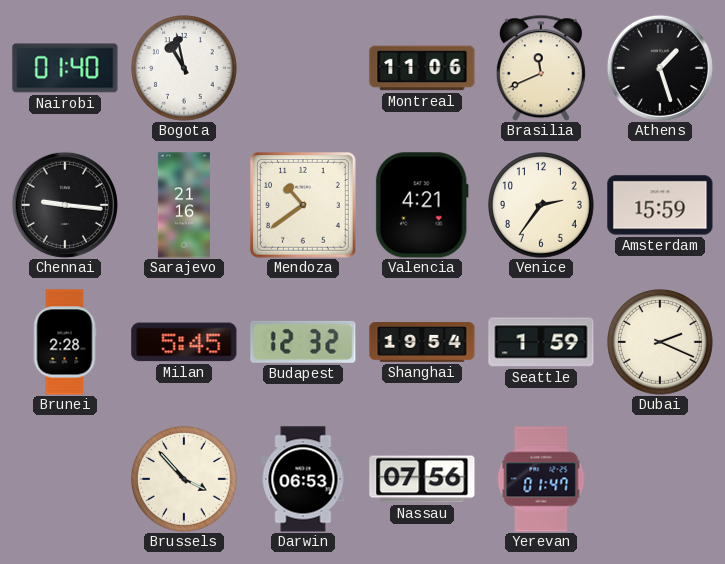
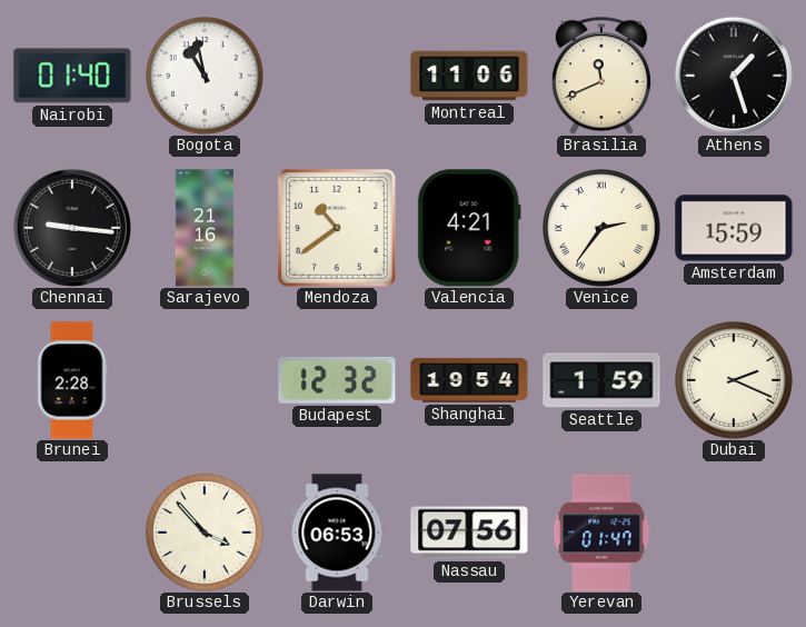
Venice numerals: Arabic -> Roman
Milan: 5:45 -> none
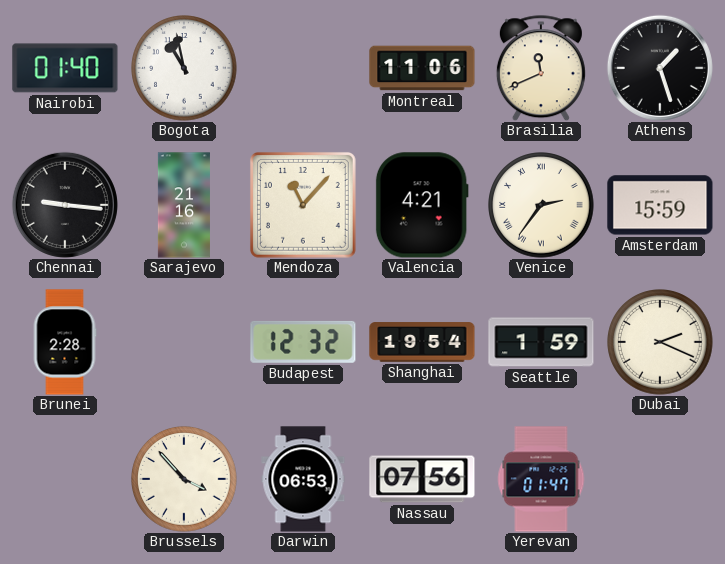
Mendoza: 10:39 -> 11:07
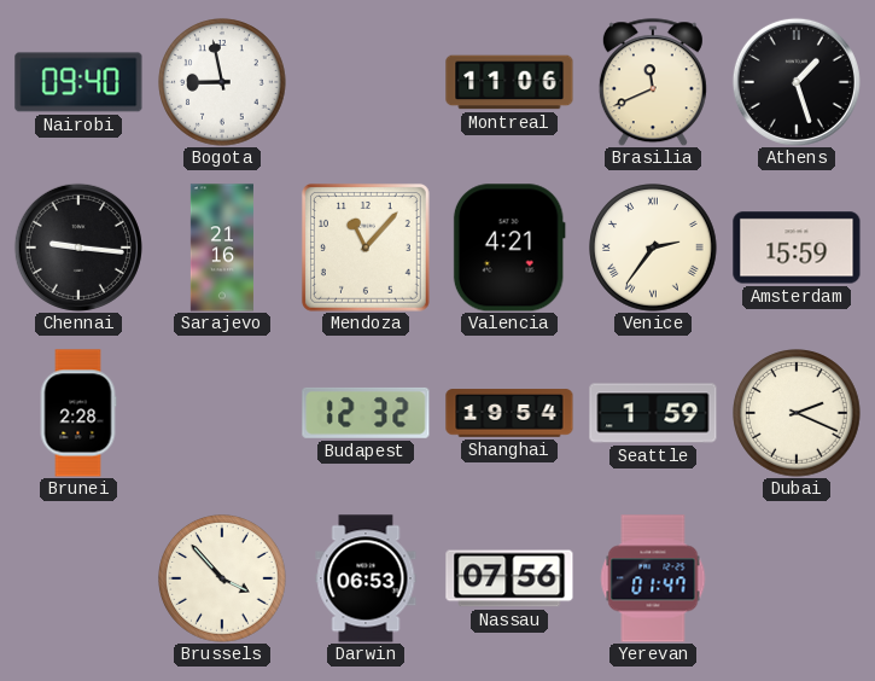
Nairobi: 01:40 -> 09:40
Bogota: 10:58 -> 8:58
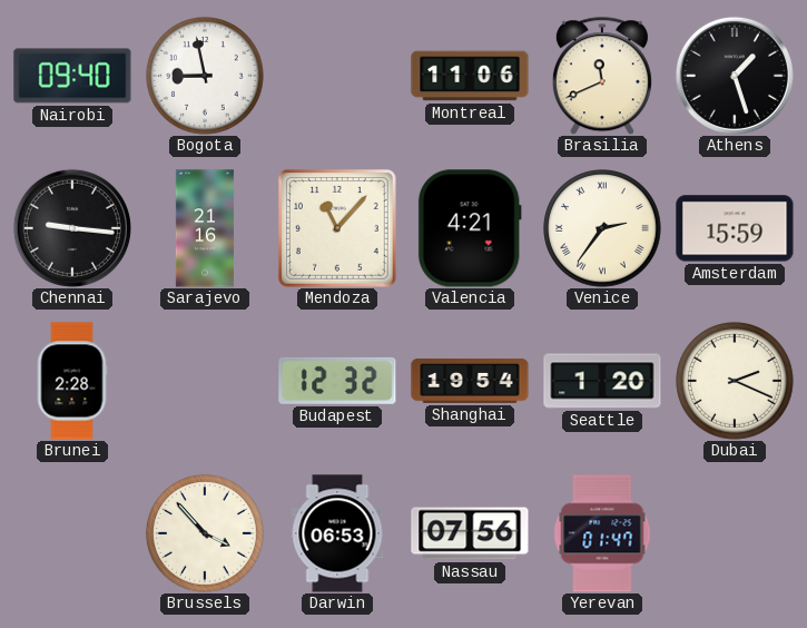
Seattle: 1:59 -> 1:20
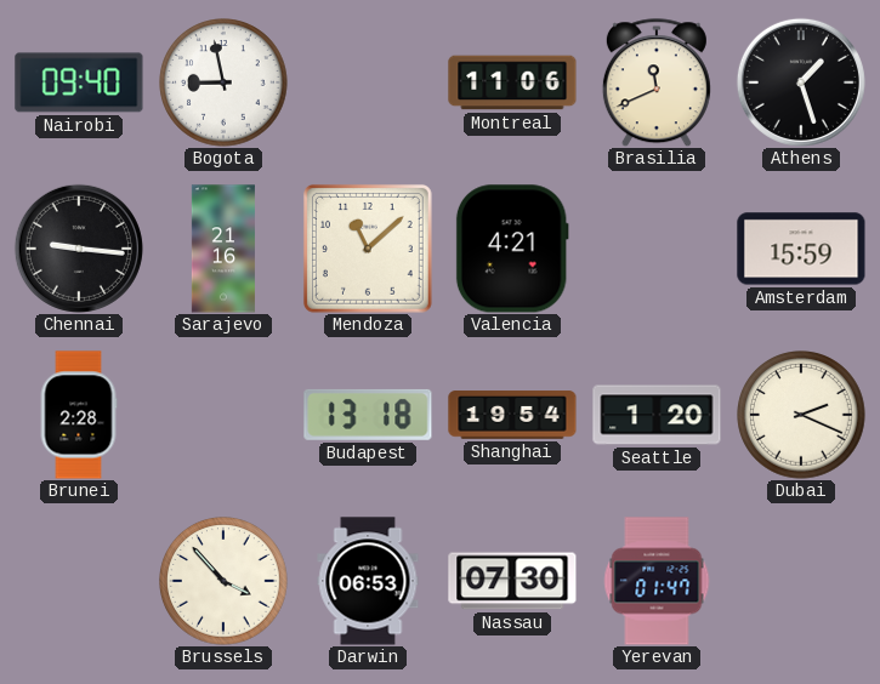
Mendoza: 11:07 -> 11:08
Venice: 2:36 -> none
Budapest: 12:32 -> 13:18
Nassau: 07:56 -> 07:30
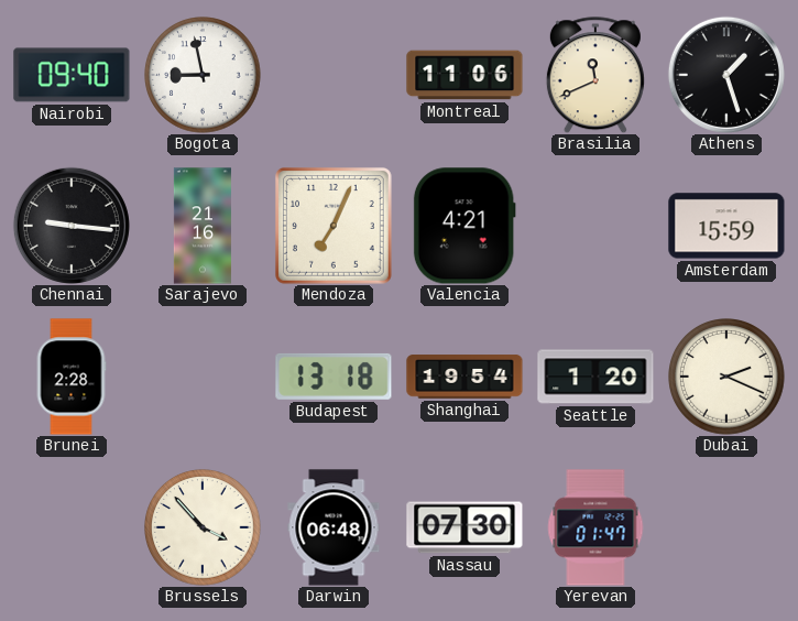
Mendoza: 11:08 -> 7:04
Darwin: 06:53 -> 06:48
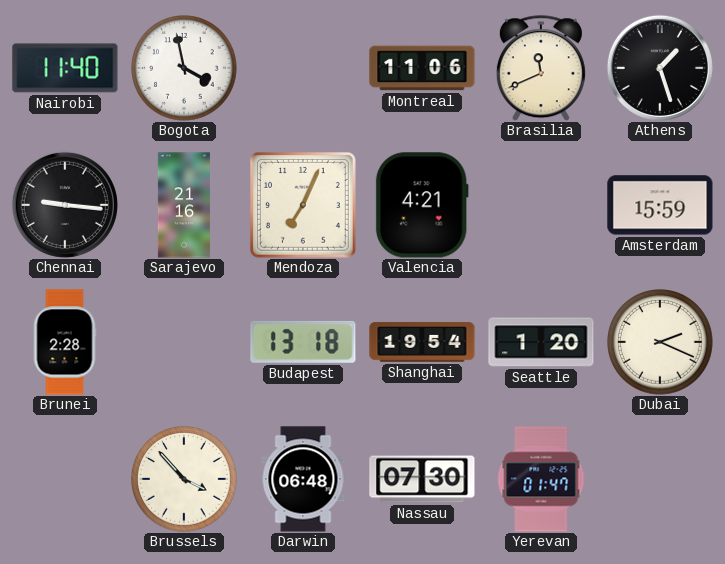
Nairobi: 09:40 -> 11:40
Bogota: 8:58 -> 3:58
